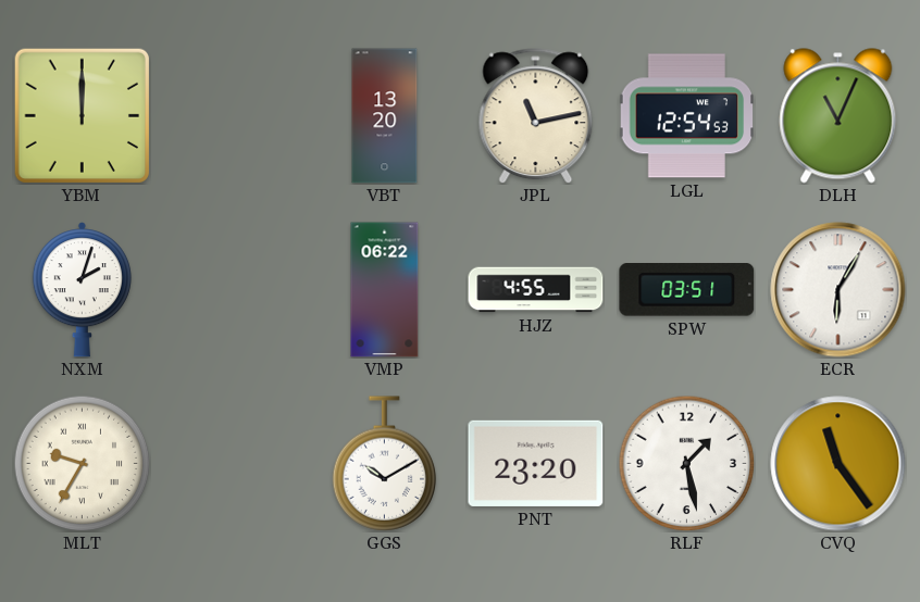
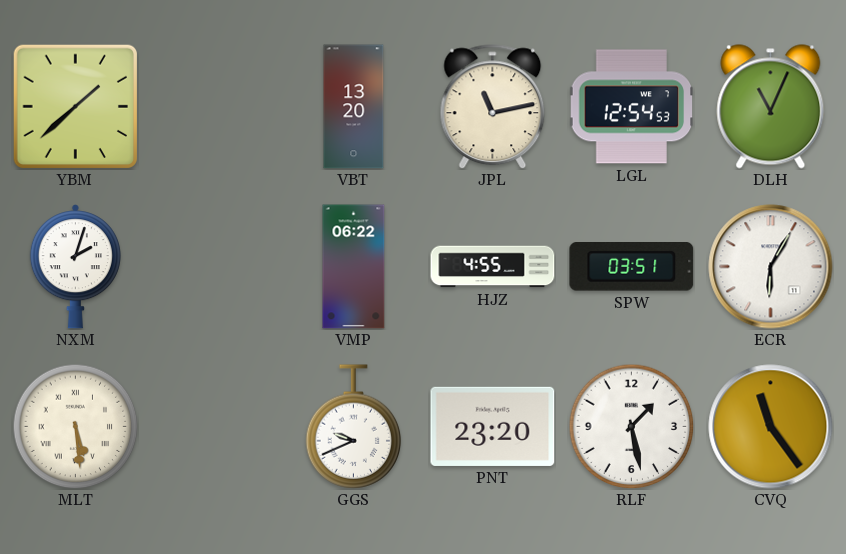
YBM: 12:00 -> 1:38
MLT: 9:35 -> 5:29
GGS: 10:10 -> 9:41
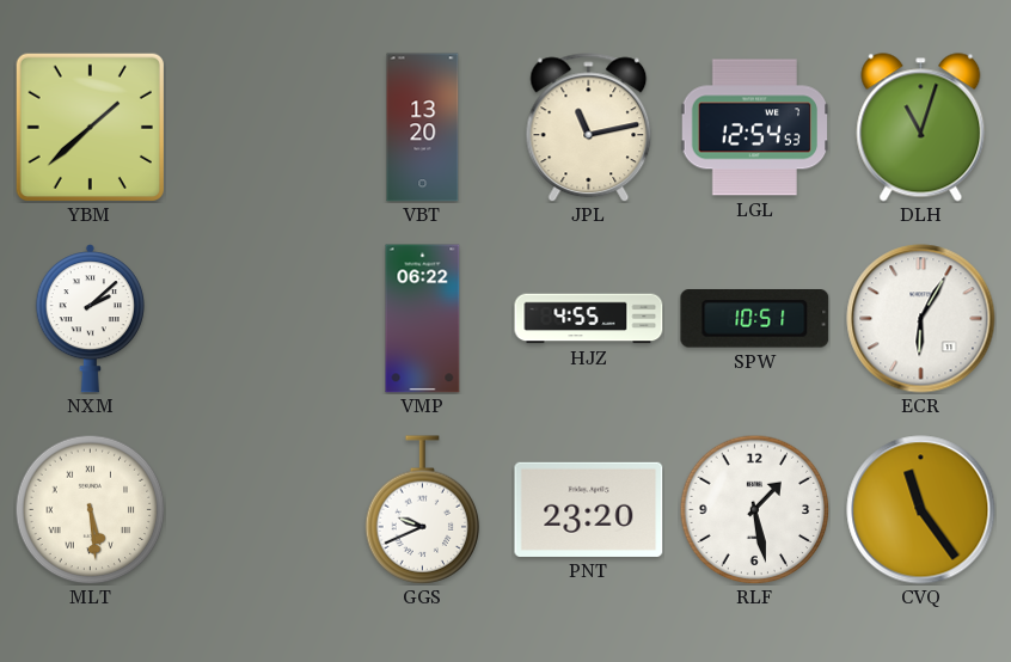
DLH: 11:04 -> 11:03
NXM: 2:03 -> 2:08
SPW: 03:51 -> 10:51
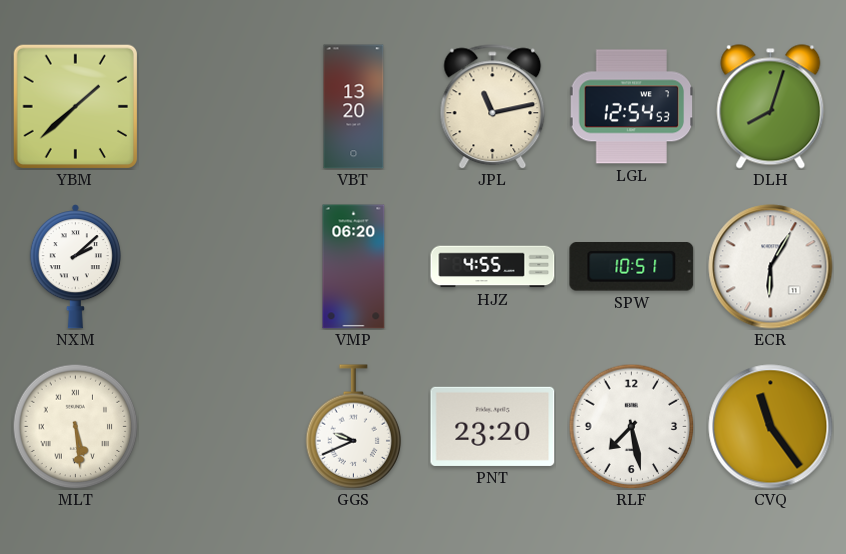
DLH: 11:03 -> 8:03
VMP: 06:22 -> 06:20
RLF: 1:28 -> 7:28
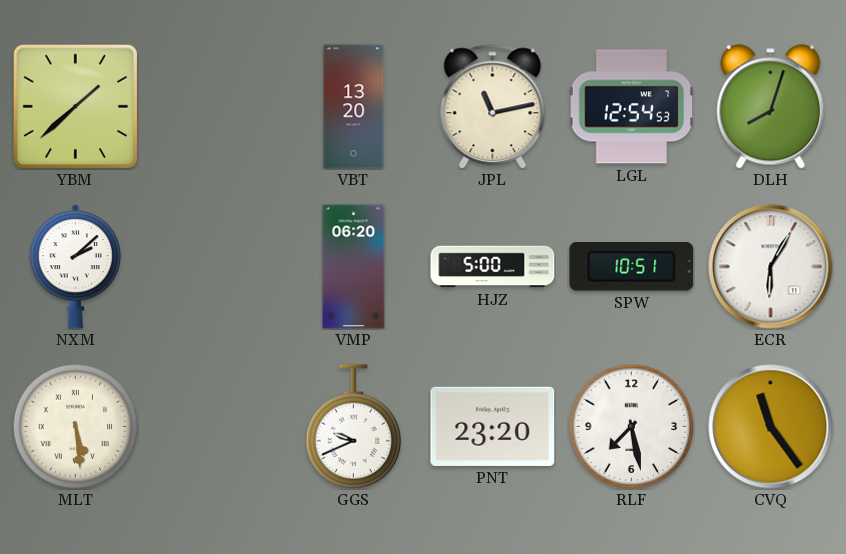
HJZ: 4:55 -> 5:00
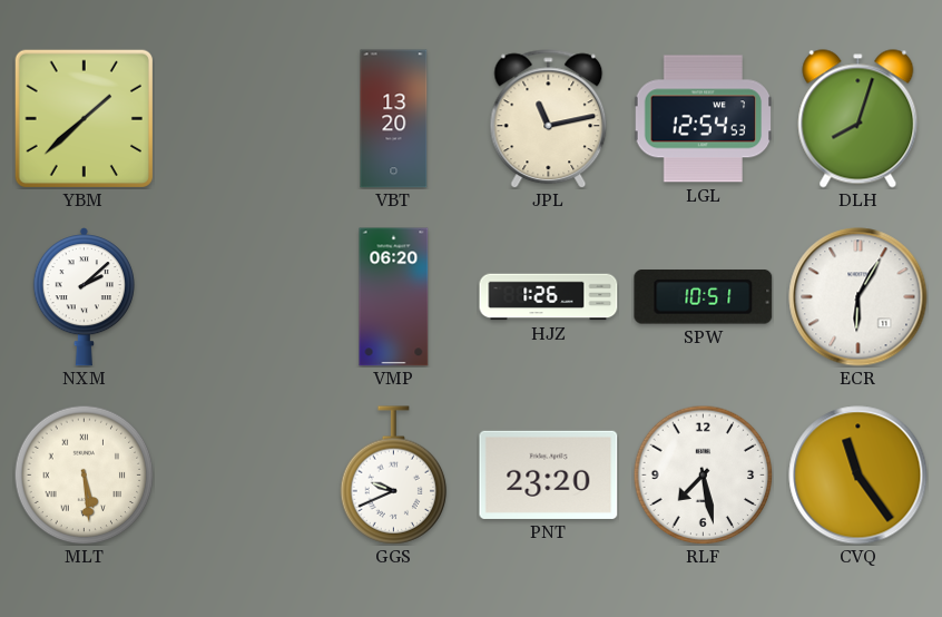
HJZ: 5:00 -> 1:26
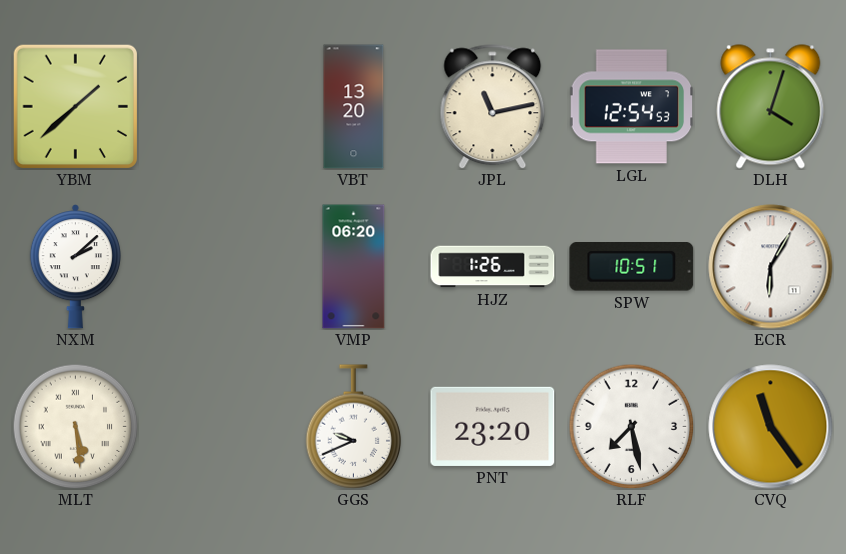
DLH: 8:03 -> 4:03
